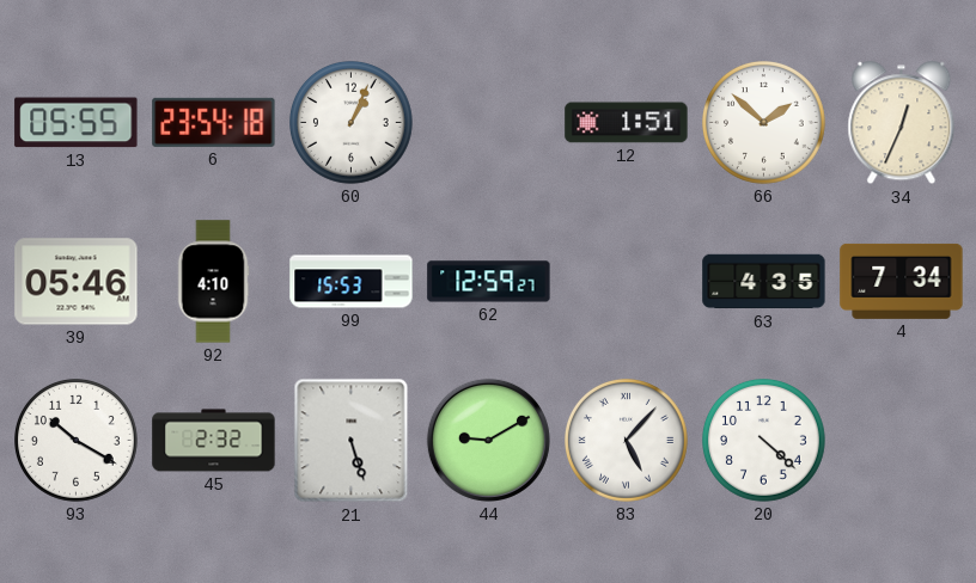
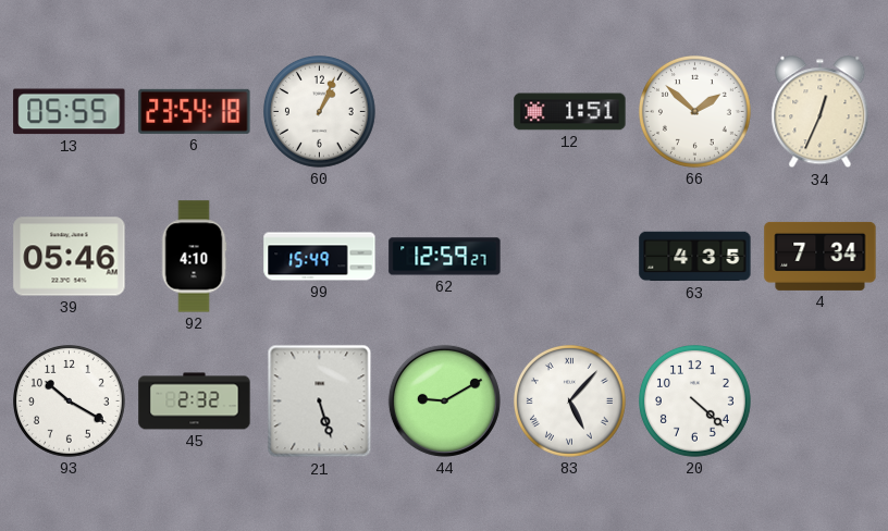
99: 15:53 -> 15:49
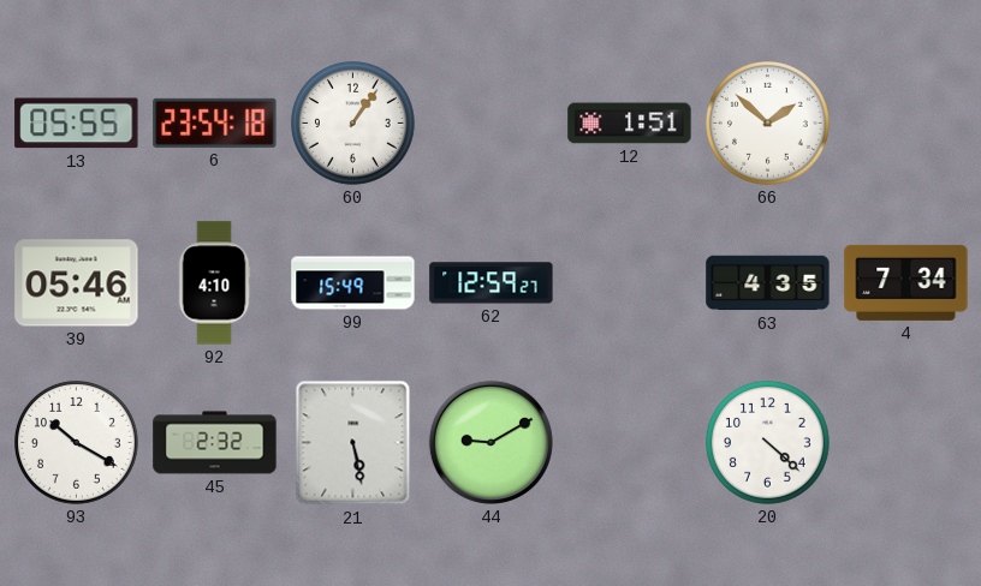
60: 1:04 -> 1:06
34: 12:34 -> none
21: 5:27 -> 5:28
83: 5:07 -> none
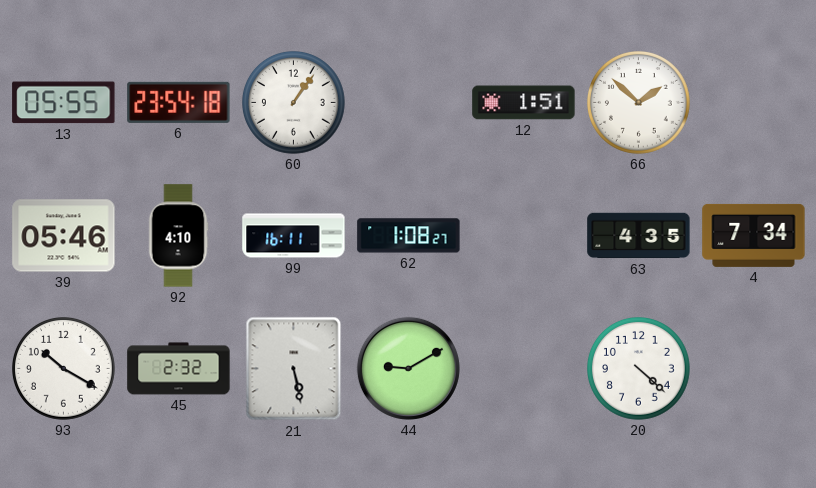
99: 15:49 -> 16:11
62: 12:59 -> 1:08
